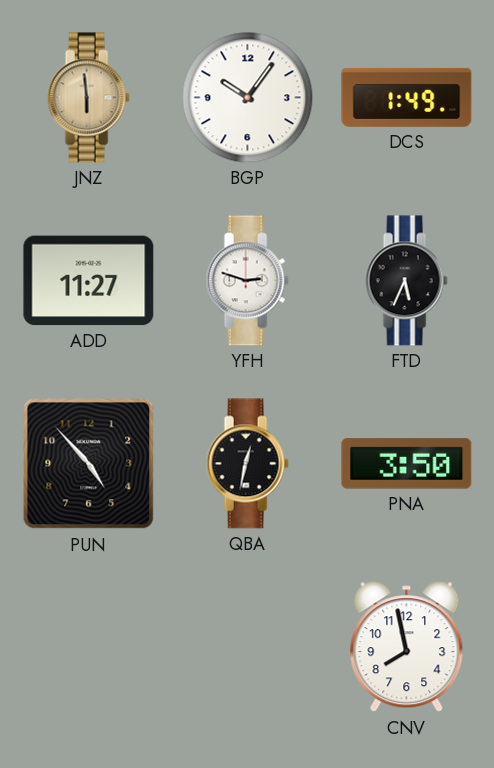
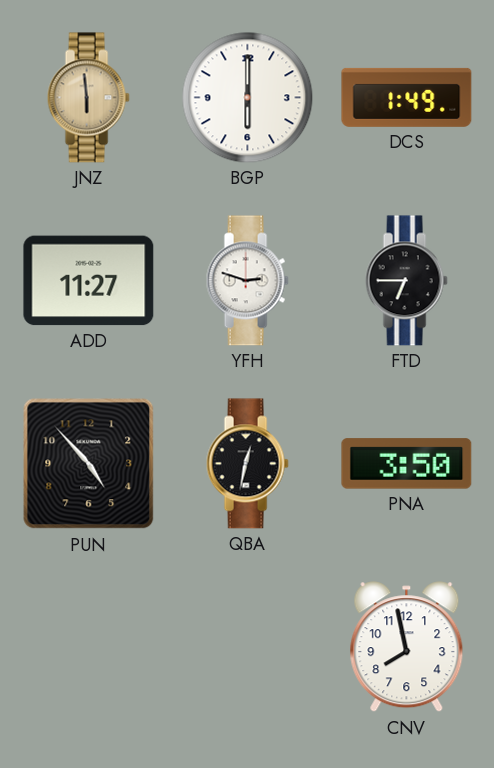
BGP: 10:06 -> 6:00
FTD: 5:34 -> 6:45
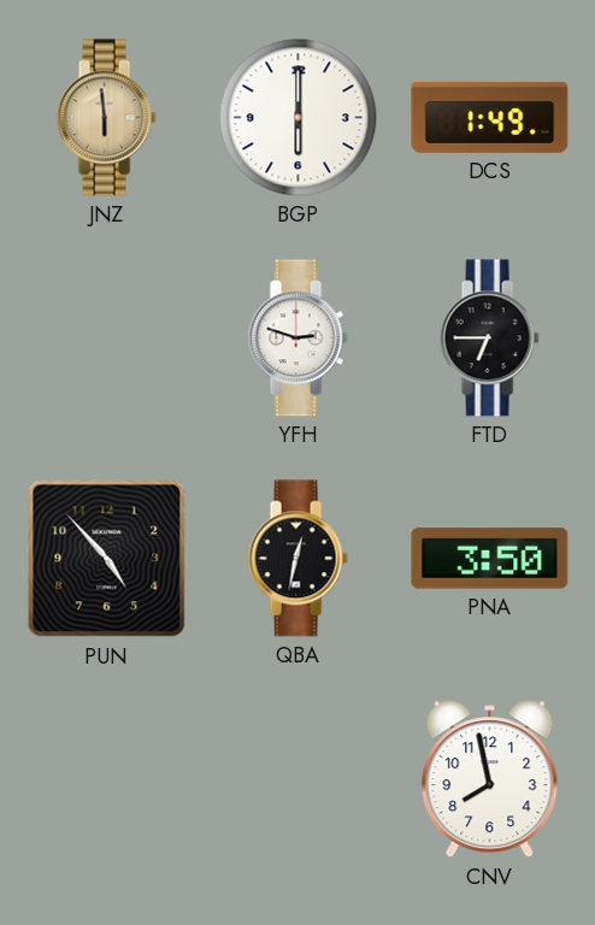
ADD: 11:27 -> none
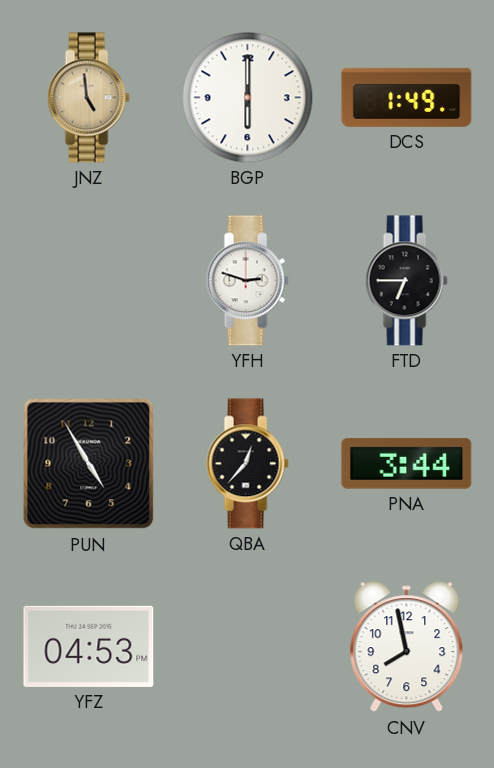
JNZ: 5:59 -> 4:59
PUN: 4:53 -> 4:55
QBA: 12:32 -> 12:37
PNA: 3:50 -> 3:44
YFZ: none -> 04:53
